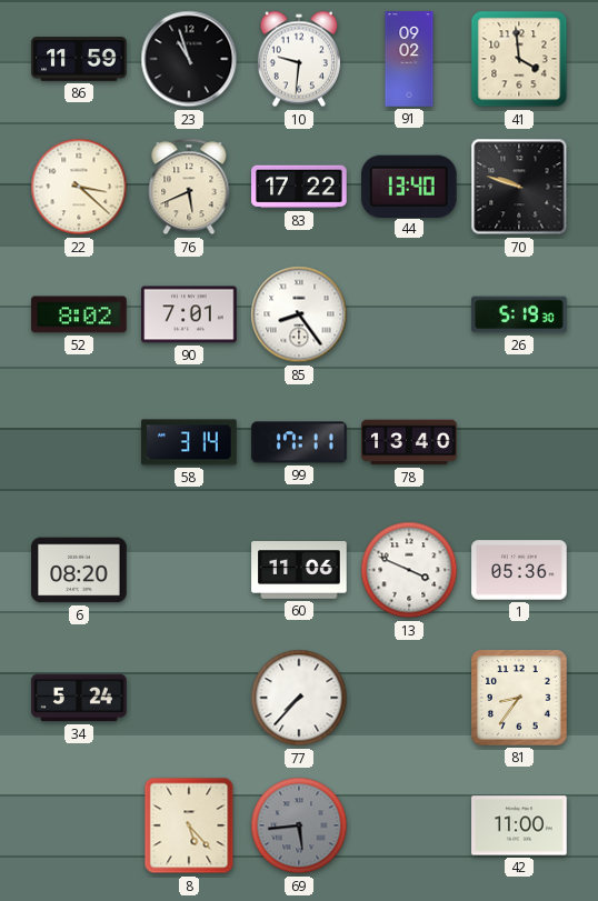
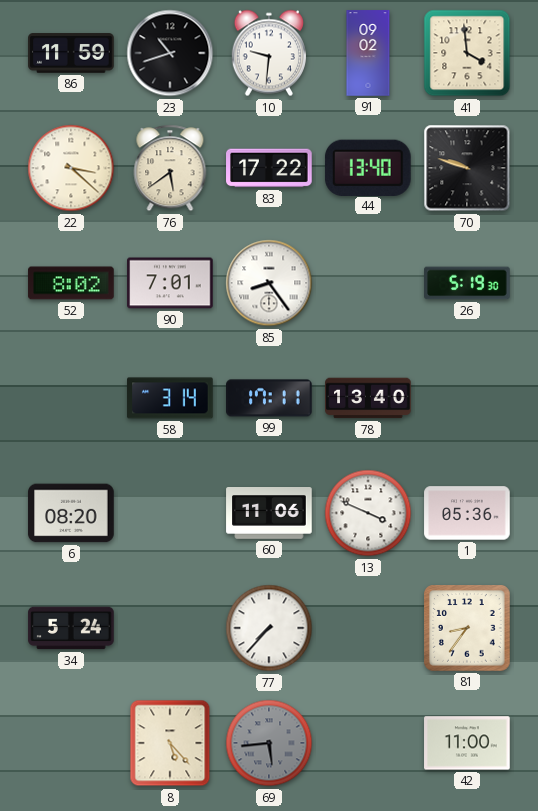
23: 10:57 -> 10:42
76: 5:41 -> 5:39
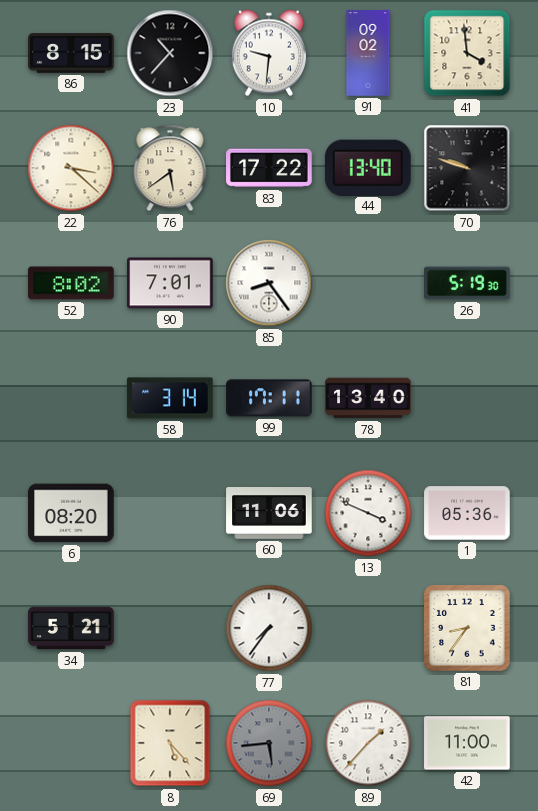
86: 11:59 -> 8:15
23: 10:42 -> 10:37
34: 5:24 -> 5:21
77: 7:37 -> 7:36
89: none -> 1:37
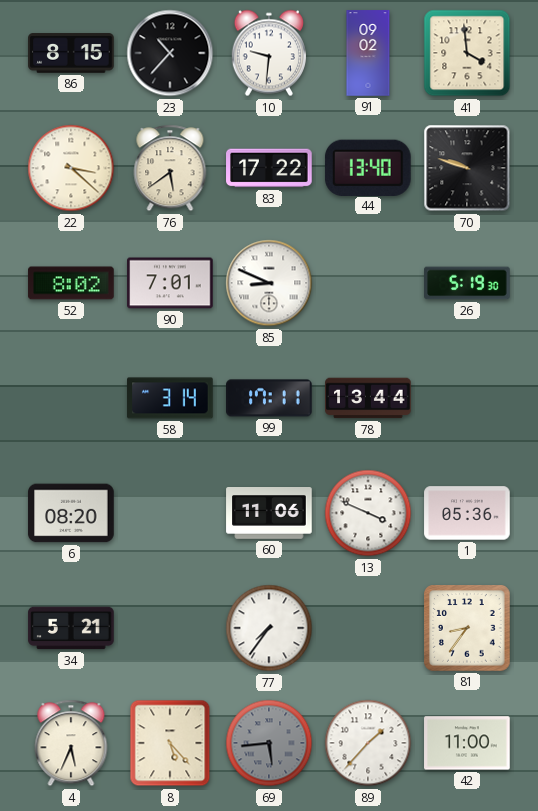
85: 8:24 -> 8:49
78: 13:40 -> 13:44
4: none -> 5:34
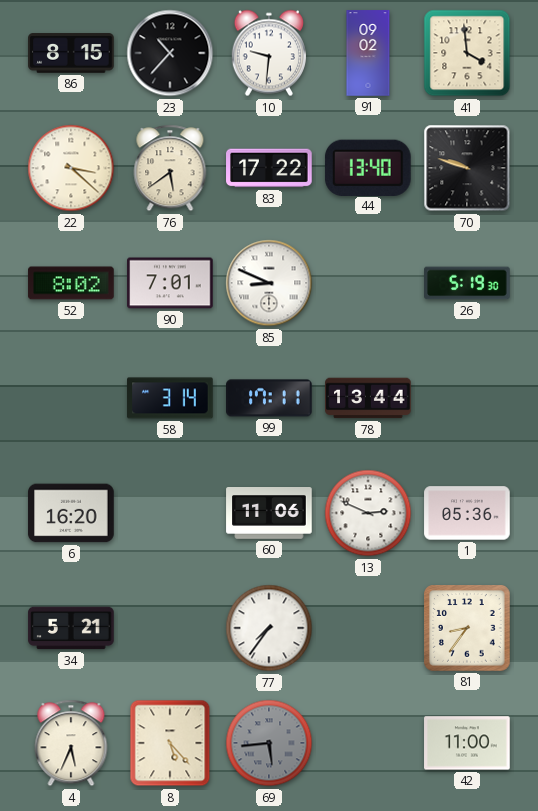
6: 08:20 -> 16:20
13: 3:49 -> 2:49
89: 1:37 -> none
